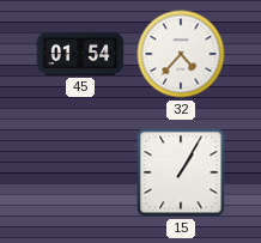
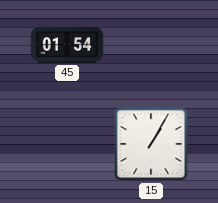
32: 4:37 -> none
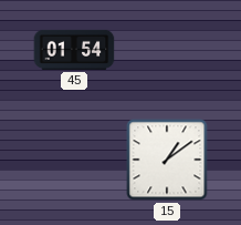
15: 1:05 -> 1:09
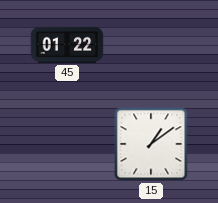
45: 01:54 -> 01:22
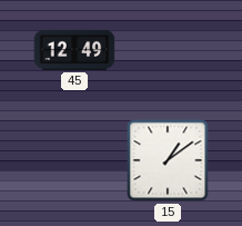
45: 01:22 -> 12:49
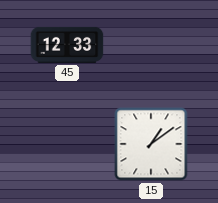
45: 12:49 -> 12:33
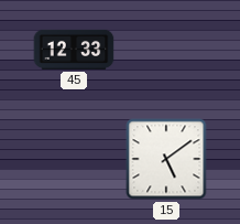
15: 1:09 -> 5:09
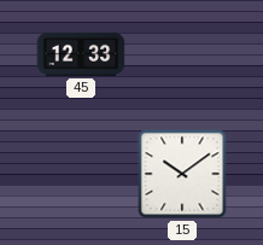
15: 5:09 -> 10:09
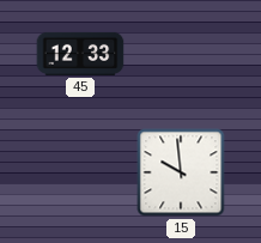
15: 10:09 -> 9:59
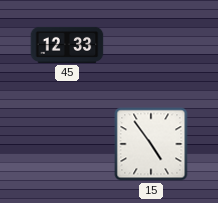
15: 9:59 -> 4:54
